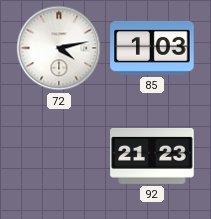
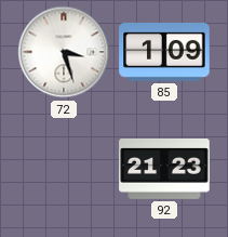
72: 4:13 -> 3:27
85: 1:03 -> 1:09
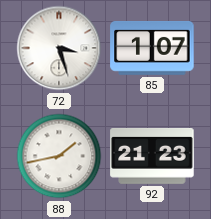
85: 1:09 -> 1:07
88: none -> 1:43
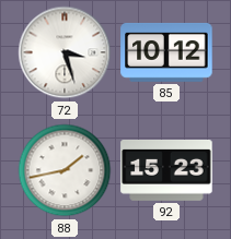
85: 1:07 -> 10:12
92: 21:23 -> 15:23
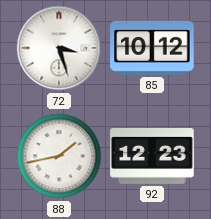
92: 15:23 -> 12:23
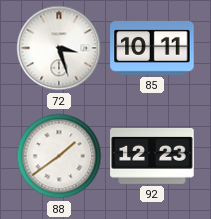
85: 10:12 -> 10:11
88: 1:43 -> 1:39
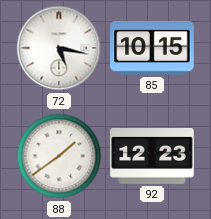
72: 3:27 -> 5:17
85: 10:11 -> 10:15
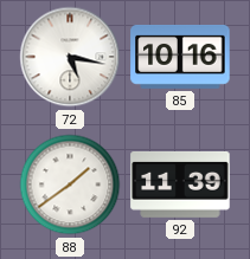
85: 10:15 -> 10:16
92: 12:23 -> 11:39
